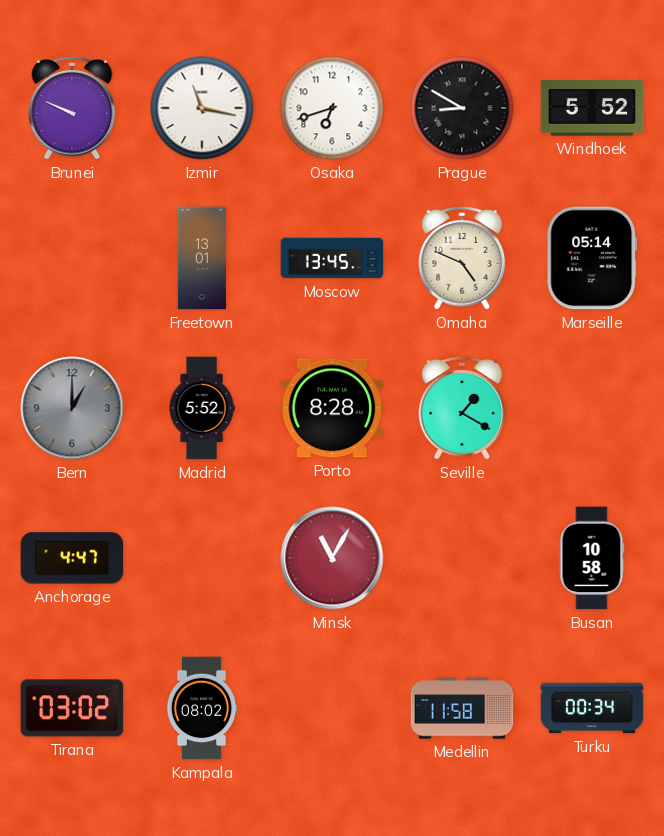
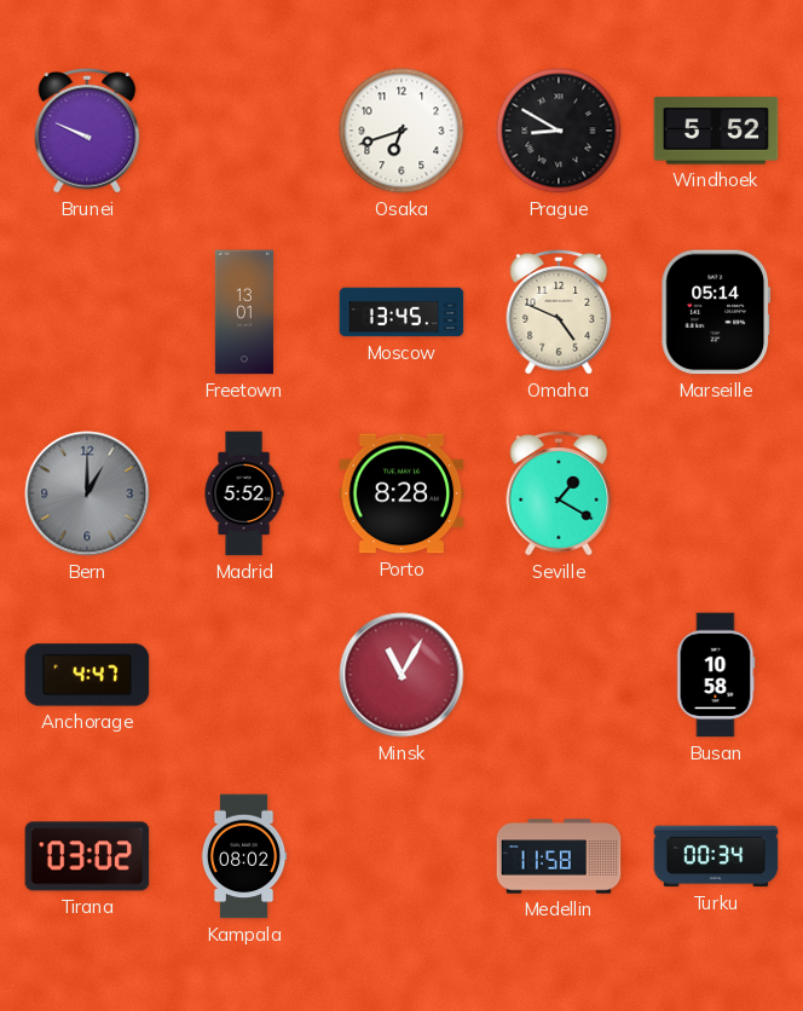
Izmir: 11:17 -> none
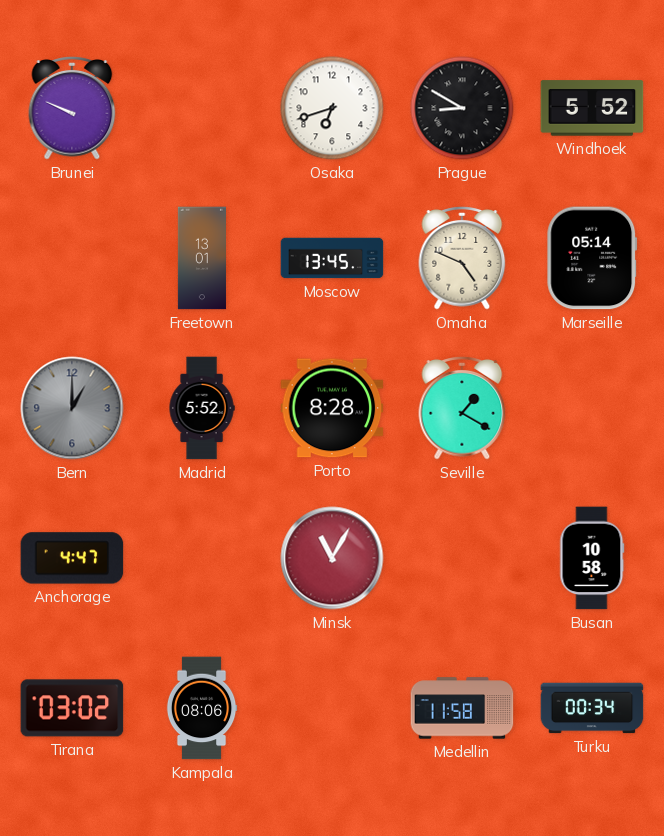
Kampala: 08:02 -> 08:06
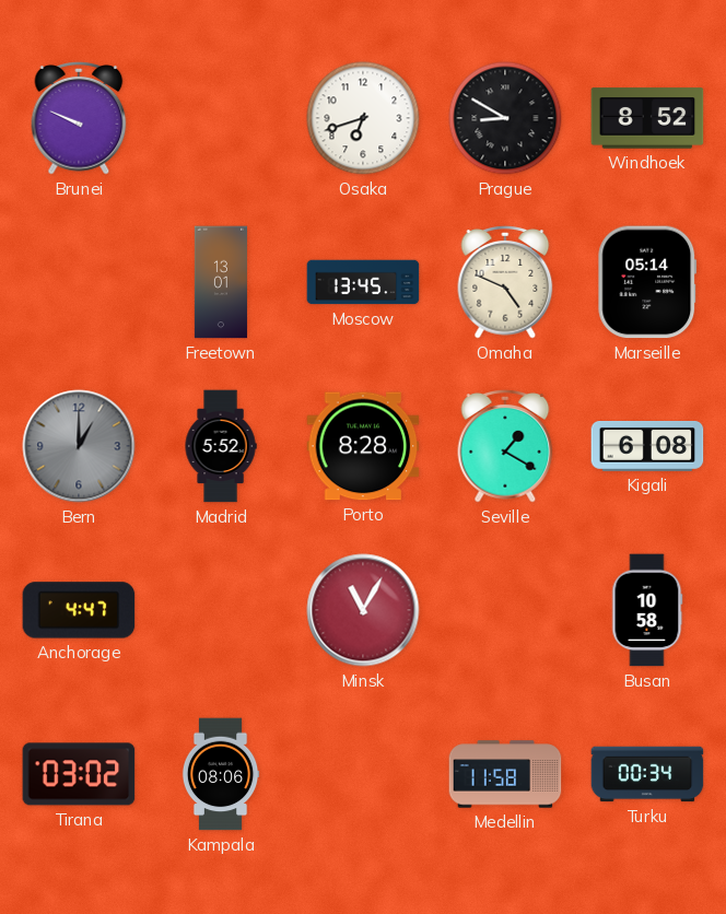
Windhoek: 5:52 -> 8:52
Kigali: none -> 6:08
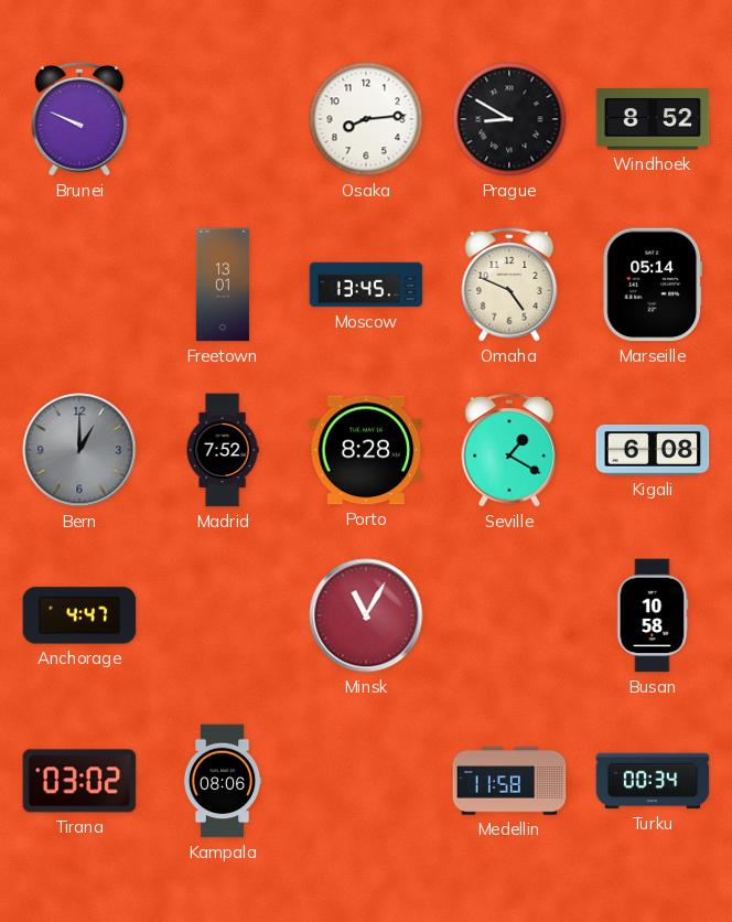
Osaka: 6:42 -> 8:14
Madrid: 5:52 -> 7:52
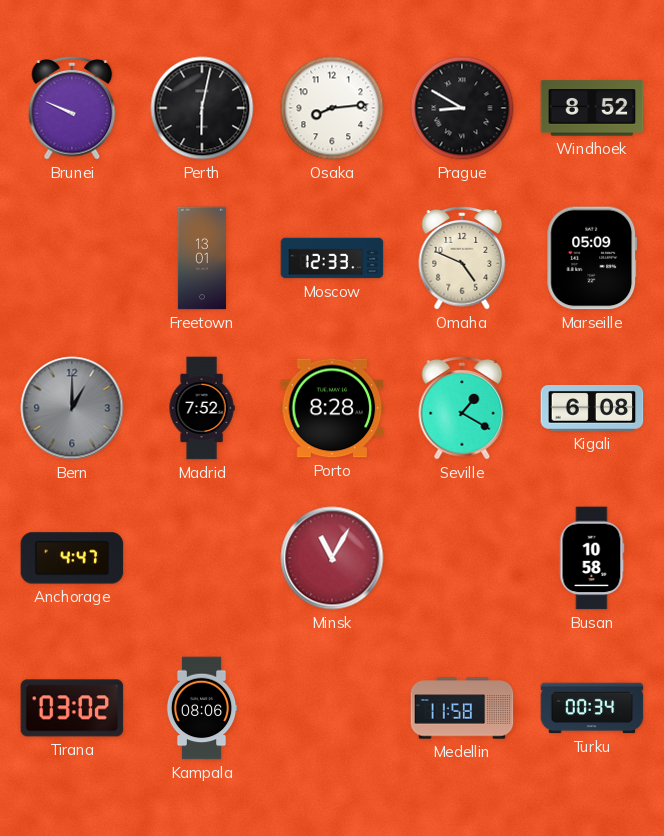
Perth: none -> 6:02
Moscow: 13:45 -> 12:33
Marseille: 05:14 -> 05:09
